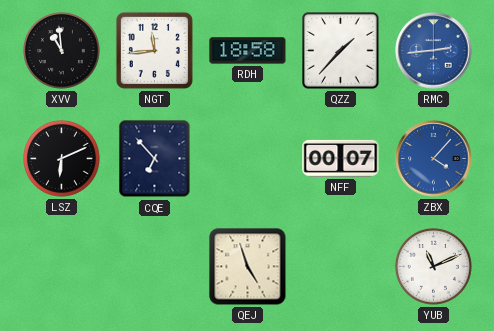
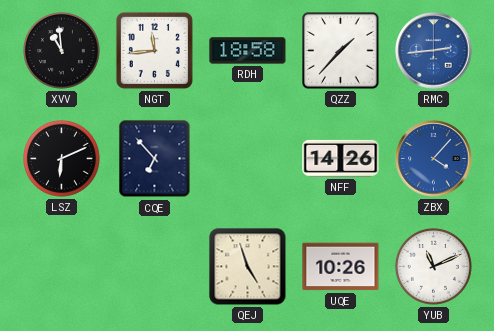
NFF: 00:07 -> 14:26
UQE: none -> 10:26
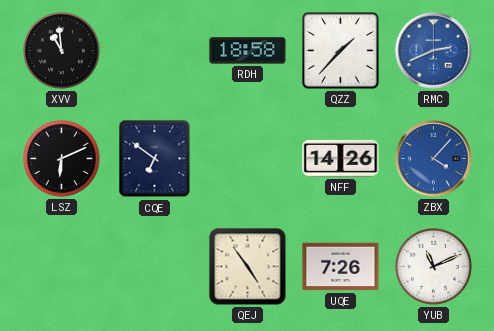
NGT: 11:44 -> none
RMC: 2:44 -> 2:41
CQE: 6:53 -> 6:51
QEJ: 4:57 -> 4:54
UQE: 10:26 -> 7:26
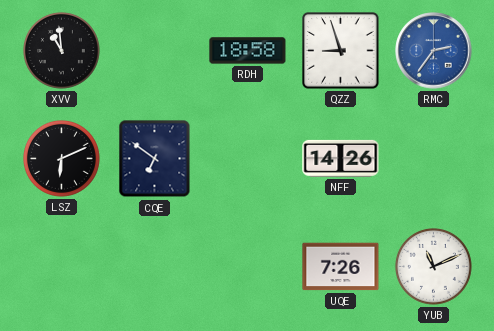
QZZ: 1:37 -> 8:57
RMC: 2:41 -> 2:36
ZBX: 4:07 -> none
QEJ: 4:54 -> none
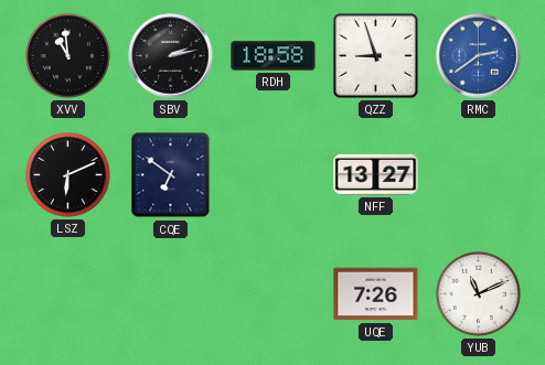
SBV: none -> 2:13
RMC: 2:36 -> 2:39
NFF: 14:26 -> 13:27
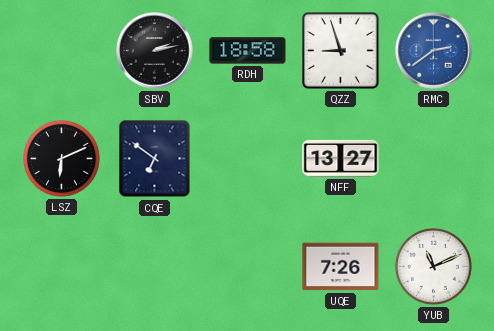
XVV: 10:59 -> none
